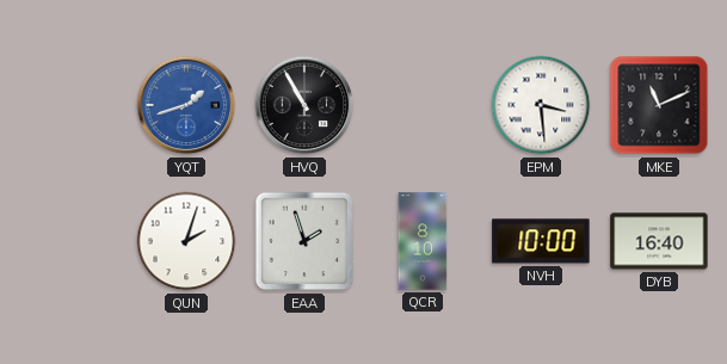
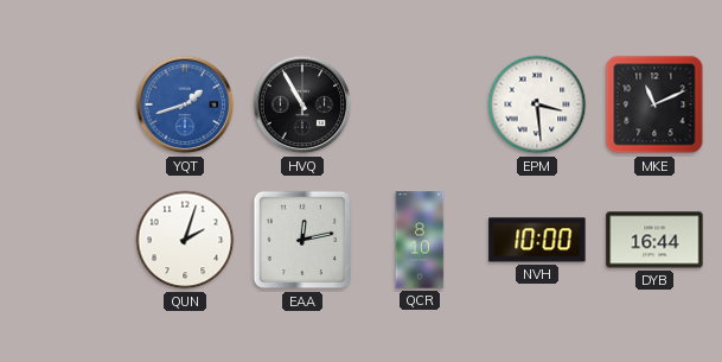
EAA: 1:57 -> 12:13
DYB: 16:40 -> 16:44
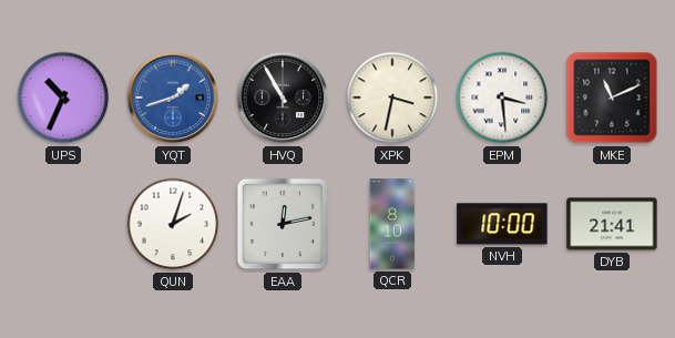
UPS: none -> 10:34
XPK: none -> 3:32
DYB: 16:44 -> 21:41
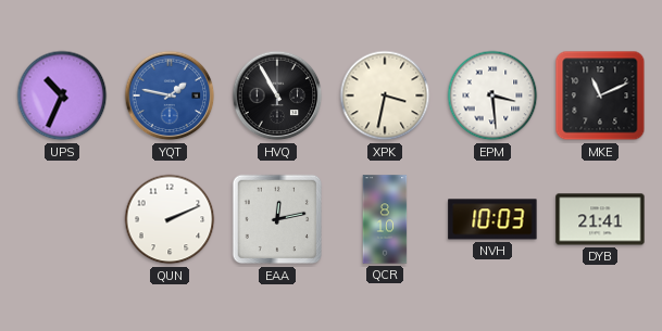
YQT: 1:42 -> 1:47
QUN: 2:03 -> 2:11
NVH: 10:00 -> 10:03
